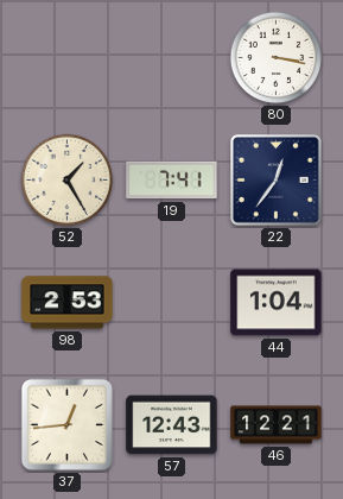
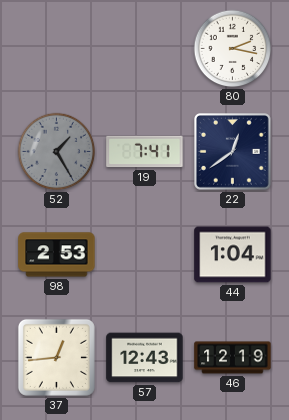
80: 3:17 -> 2:17
52 dial: cream -> grey
22: 12:36 -> 12:39
46: 12:21 -> 12:19
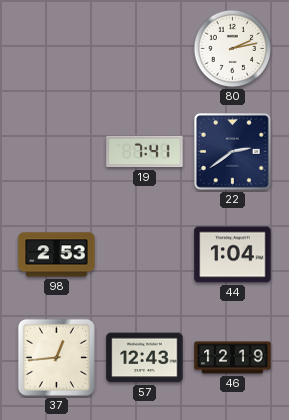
80: 2:17 -> 2:13
52: 1:25 -> none
22: 12:39 -> 2:39
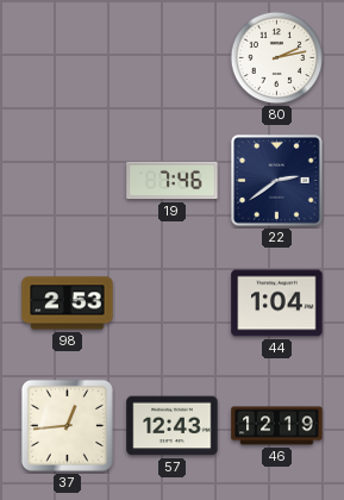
19: 7:41 -> 7:46
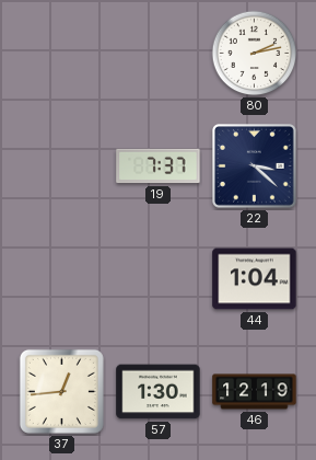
19: 7:46 -> 7:37
22: 2:39 -> 3:22
98: 2:53 -> none
57: 12:43 -> 1:30
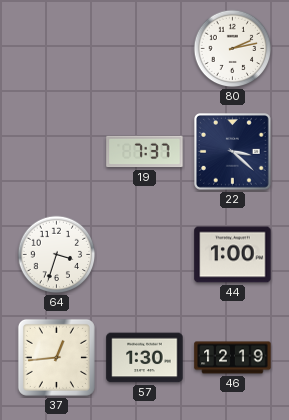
64: none -> 3:33
44: 1:04 -> 1:00
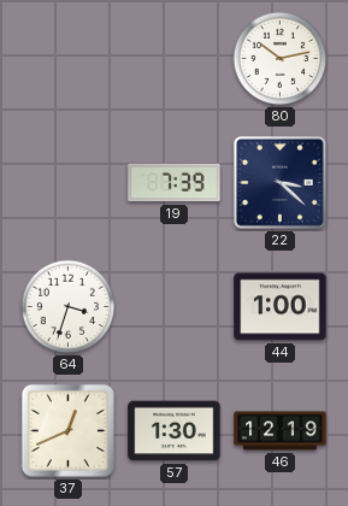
80: 2:13 -> 10:13
19: 7:37 -> 7:39
37: 12:44 -> 12:41
